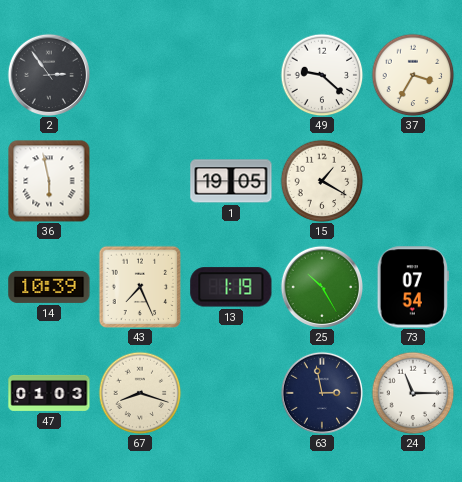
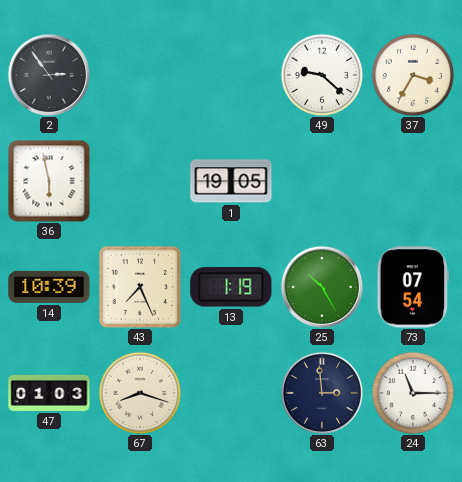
15: 1:20 -> none
63: 2:58 -> 2:59
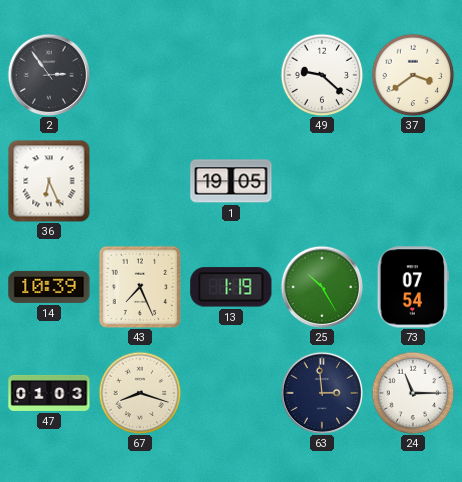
37: 3:35 -> 3:39
36: 5:58 -> 6:26
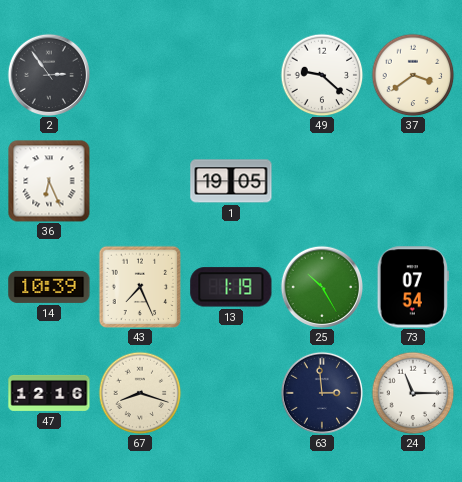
47: 01:03 -> 12:16
